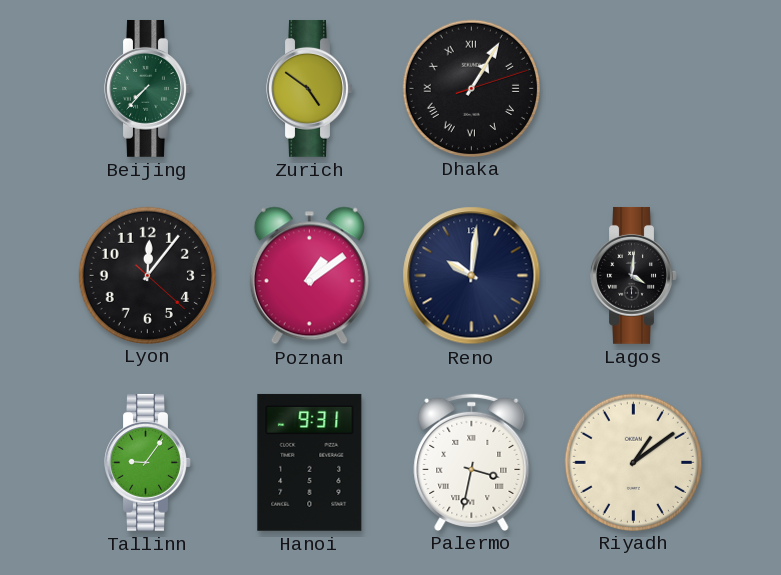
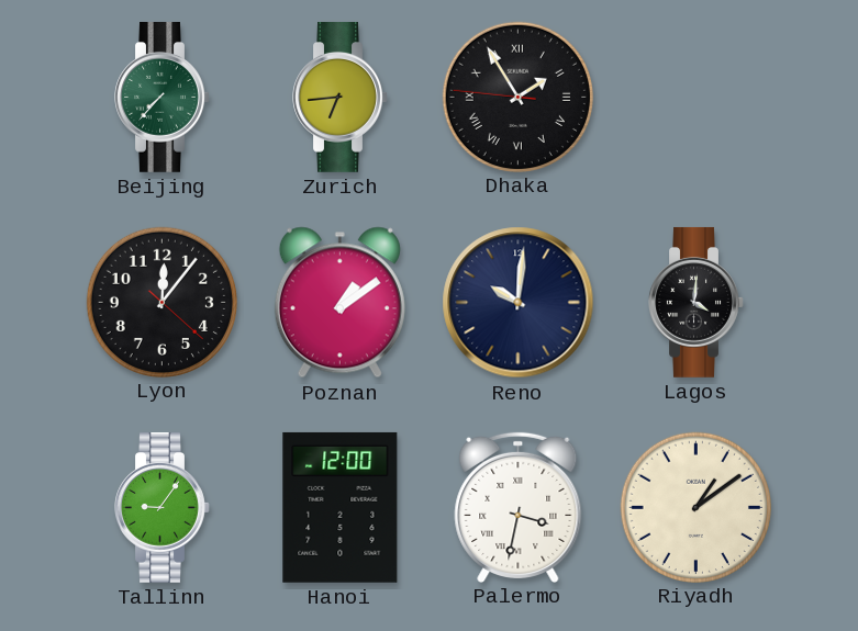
Zurich: 4:51 -> 6:44
Dhaka: 1:05 -> 1:54
Hanoi: 9:31 -> 12:00
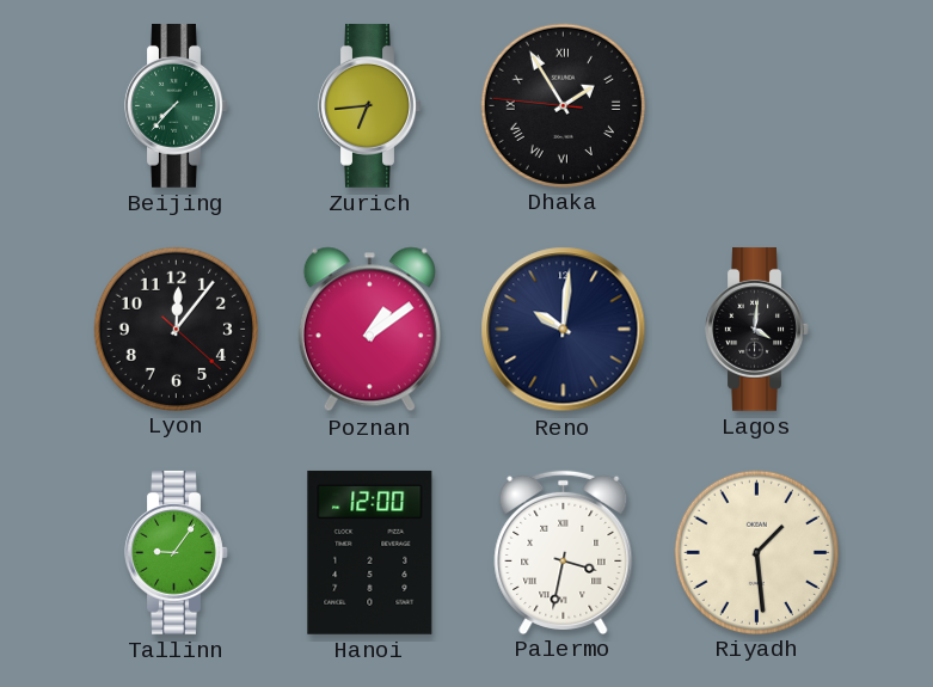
Riyadh: 1:09 -> 1:29
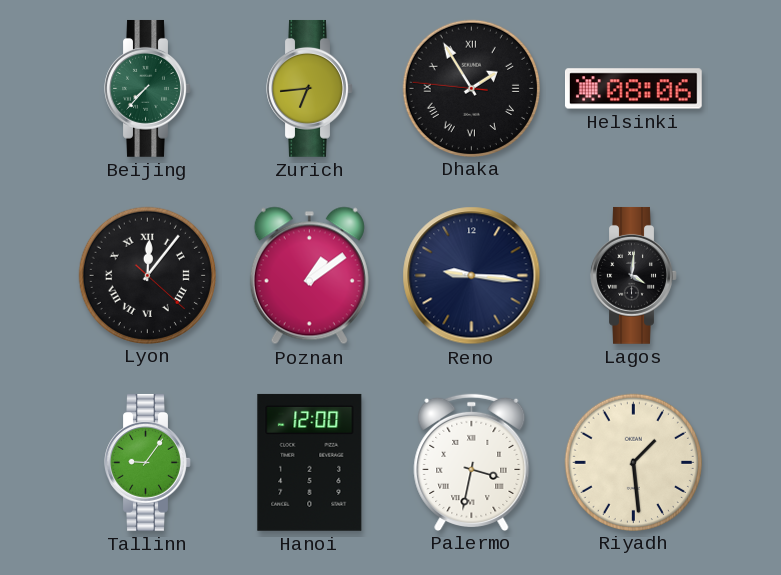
Helsinki: none -> 08:06
Lyon numerals: Arabic -> Roman
Reno: 10:01 -> 9:16
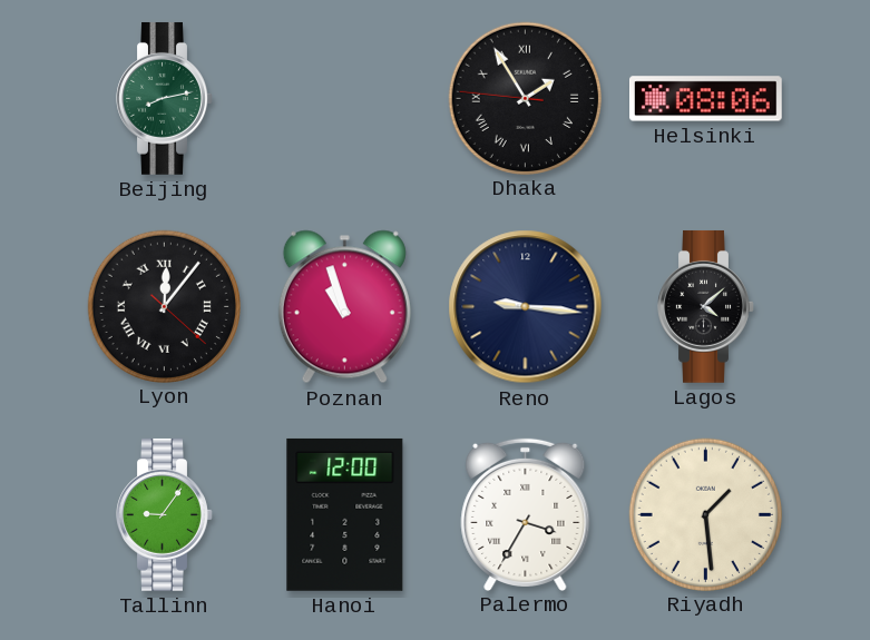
Beijing: 7:37 -> 8:13
Zurich: 6:44 -> none
Poznan: 1:09 -> 10:57
Lagos: 4:01 -> 4:08
Palermo: 3:32 -> 3:35
